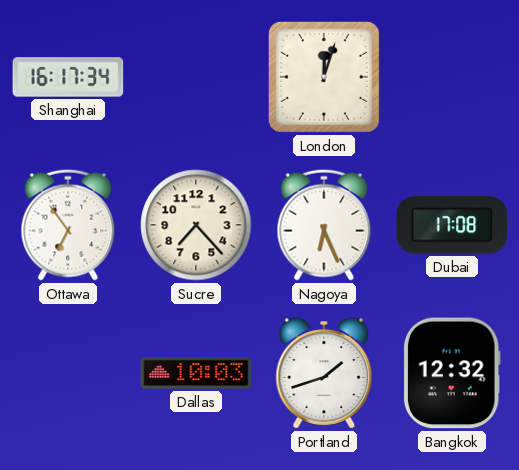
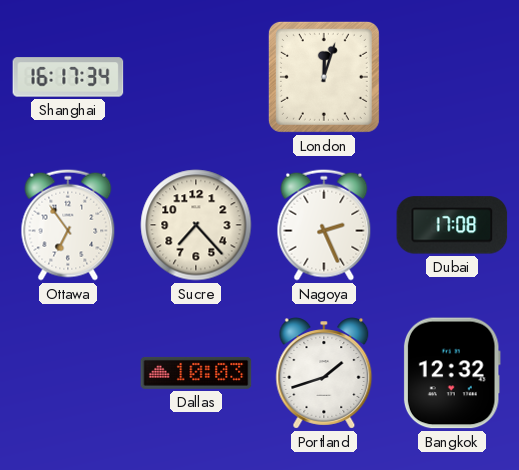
Nagoya: 6:26 -> 2:26
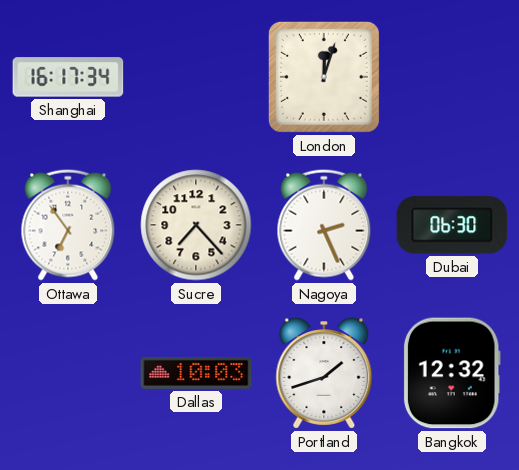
Dubai: 17:08 -> 06:30
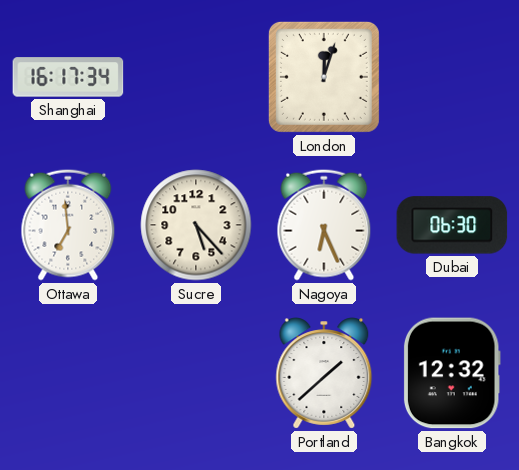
Ottawa: 6:54 -> 6:59
Sucre: 7:23 -> 5:23
Nagoya: 2:26 -> 6:26
Dallas: 10:03 -> none
Portland: 1:42 -> 1:38
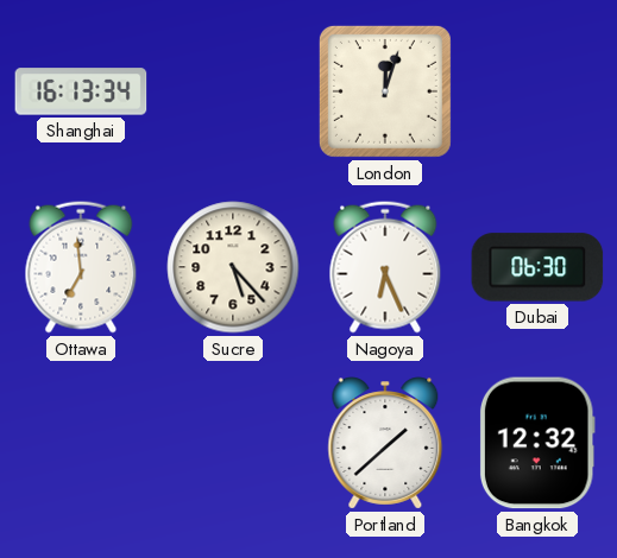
Shanghai: 16:17 -> 16:13
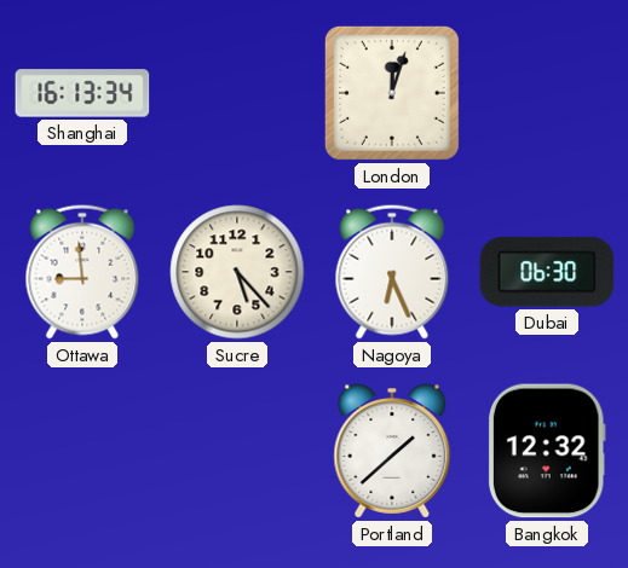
Ottawa: 6:59 -> 8:59
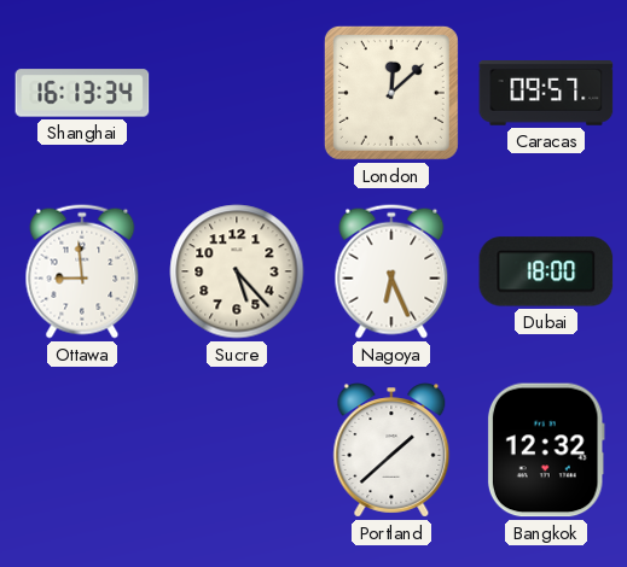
London: 12:03 -> 12:08
Caracas: none -> 09:57
Dubai: 06:30 -> 18:00
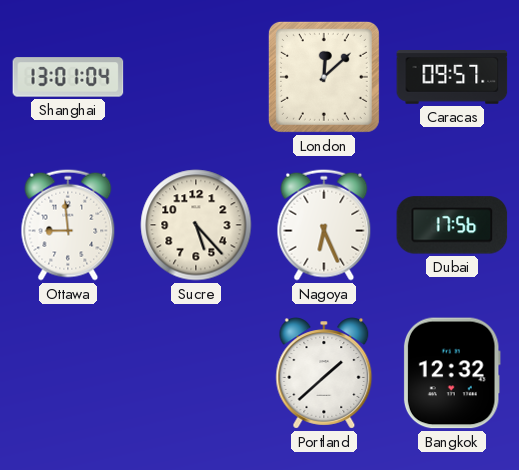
Shanghai: 16:13 -> 13:01
Dubai: 18:00 -> 17:56
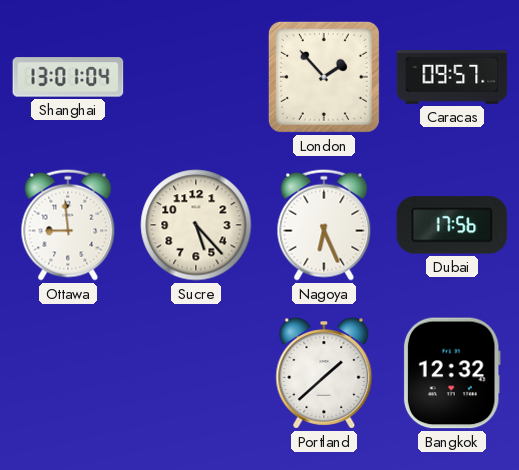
London: 12:08 -> 1:53
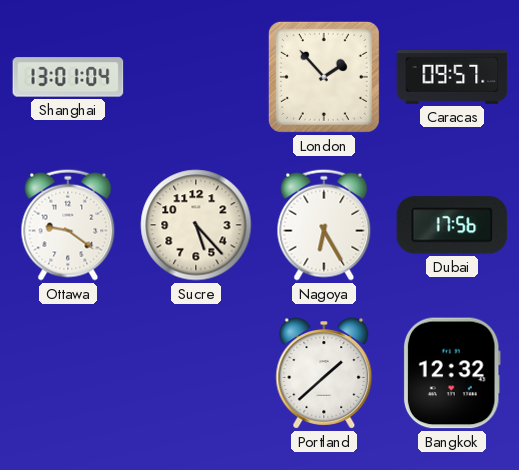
Ottawa: 8:59 -> 9:21
Nagoya: 6:26 -> 6:25
